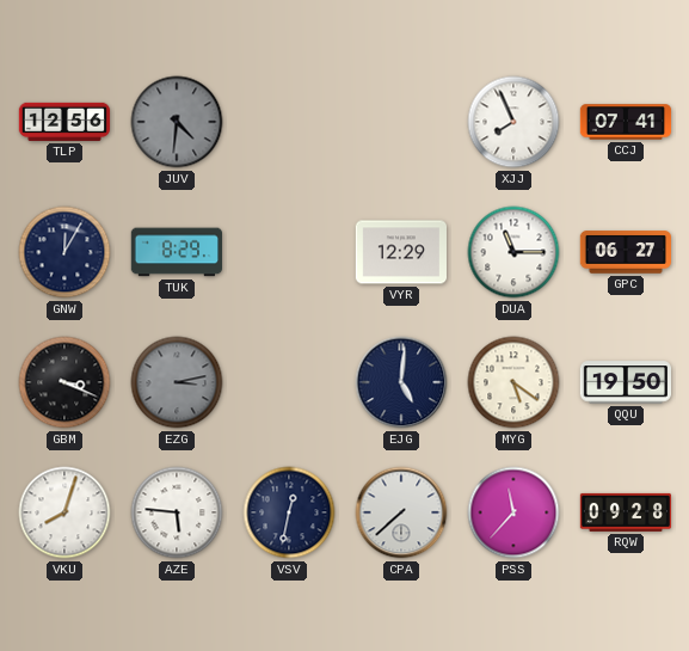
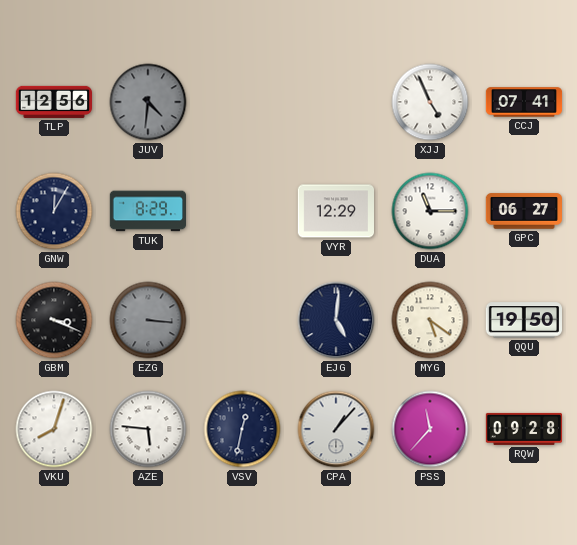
XJJ: 7:56 -> 4:56
EZG: 3:13 -> 3:16
CPA: 7:38 -> 1:07
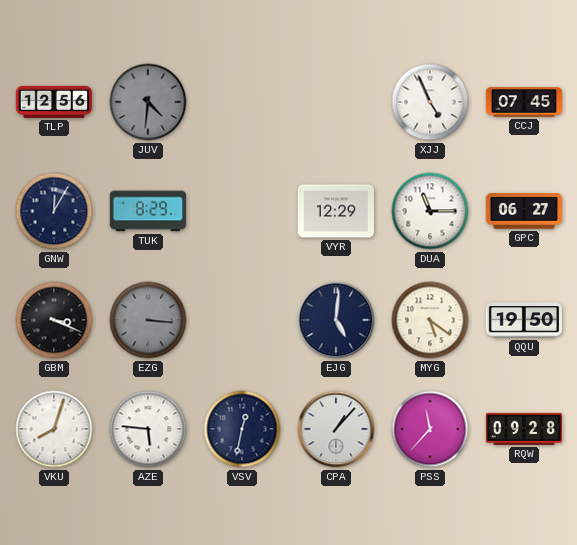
CCJ: 07:41 -> 07:45
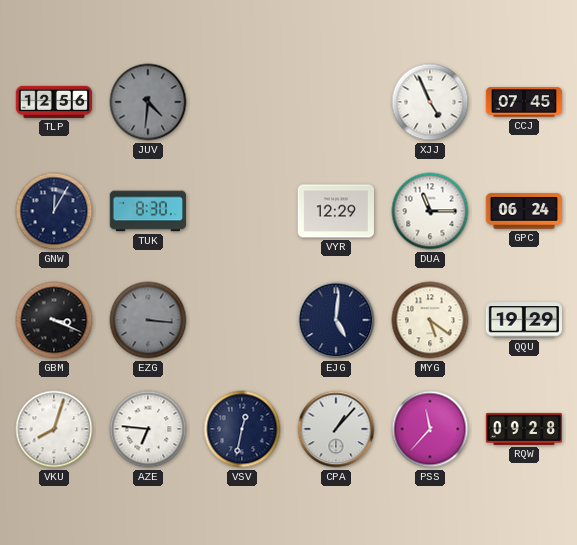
TUK: 8:29 -> 8:30
GPC: 06:27 -> 06:24
QQU: 19:50 -> 19:29
AZE: 5:46 -> 6:46
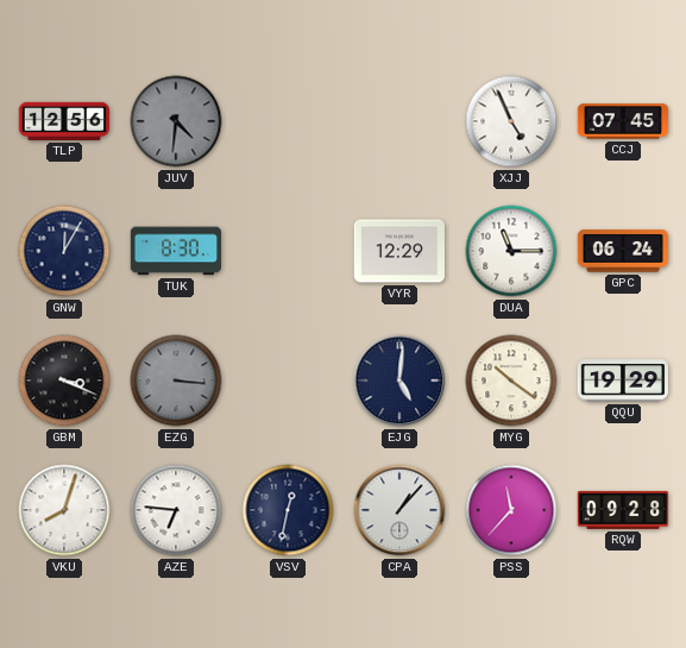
MYG: 5:21 -> 10:21
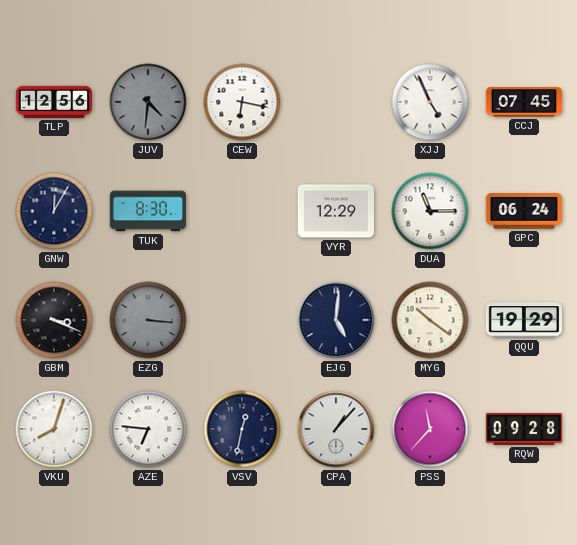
CEW: none -> 6:17
